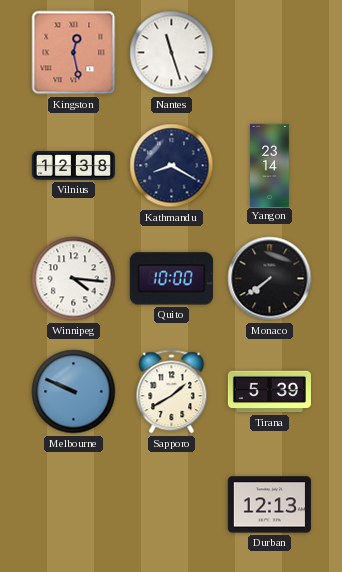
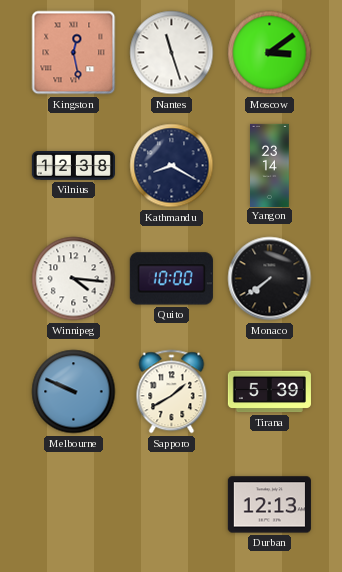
Moscow: none -> 3:09
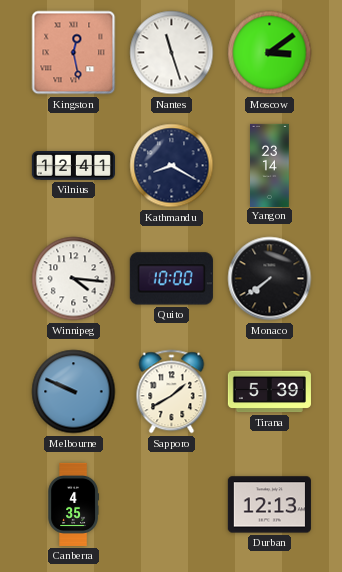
Vilnius: 12:38 -> 12:41
Canberra: none -> 4:35
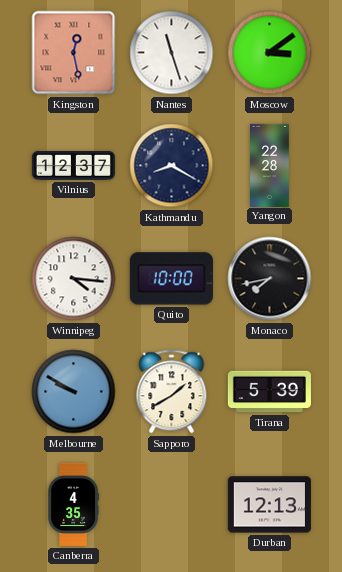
Vilnius: 12:41 -> 12:37
Yangon: 23:14 -> 22:28
Monaco: 7:39 -> 7:43
Melbourne: 9:49 -> 9:50
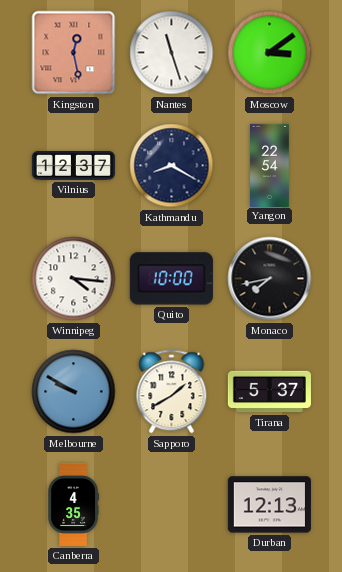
Yangon: 22:28 -> 22:54
Tirana: 5:39 -> 5:37
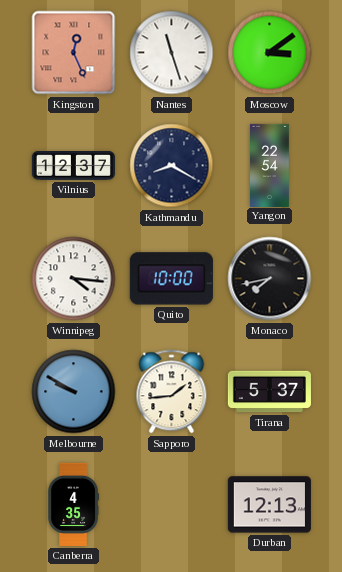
Kingston: 12:28 -> 12:26
Sapporo: 1:40 -> 1:44
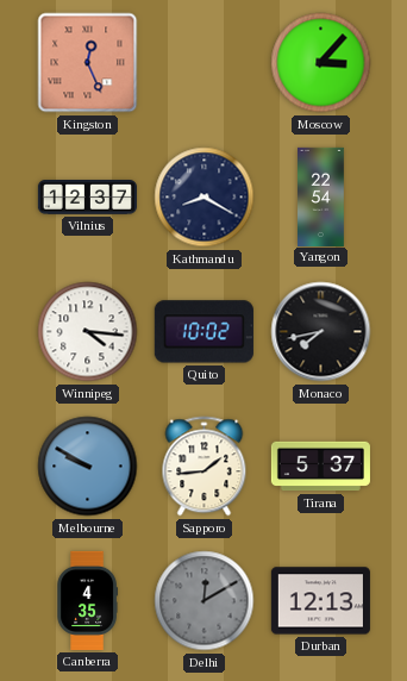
Nantes: 11:27 -> none
Moscow: 3:09 -> 3:07
Quito: 10:00 -> 10:02
Delhi: none -> 12:10
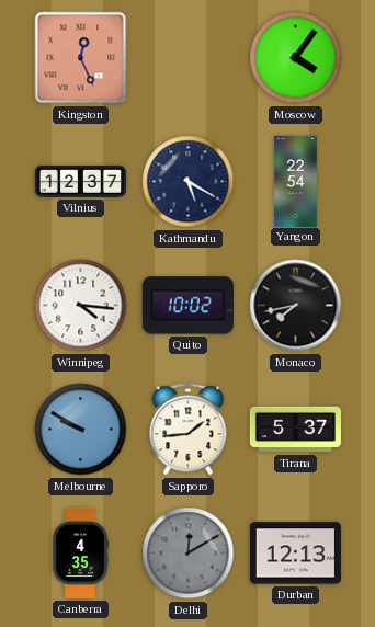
Moscow: 3:07 -> 4:06
Kathmandu: 8:20 -> 5:20
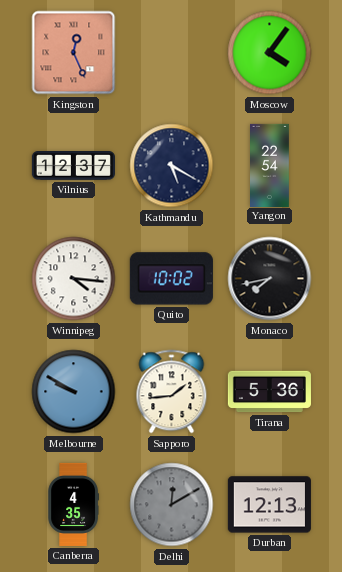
Tirana: 5:37 -> 5:36
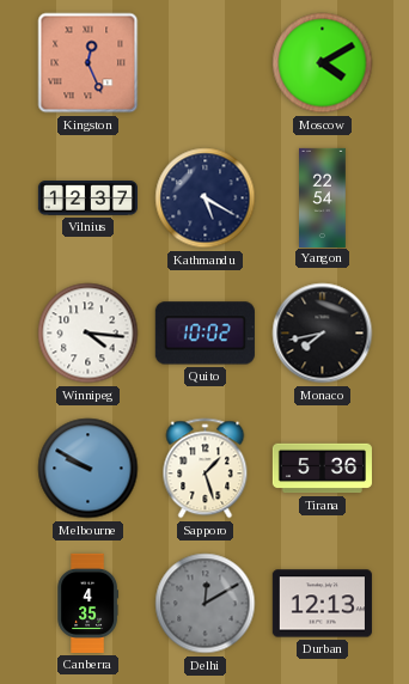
Moscow: 4:06 -> 4:10
Sapporo: 1:44 -> 1:27
